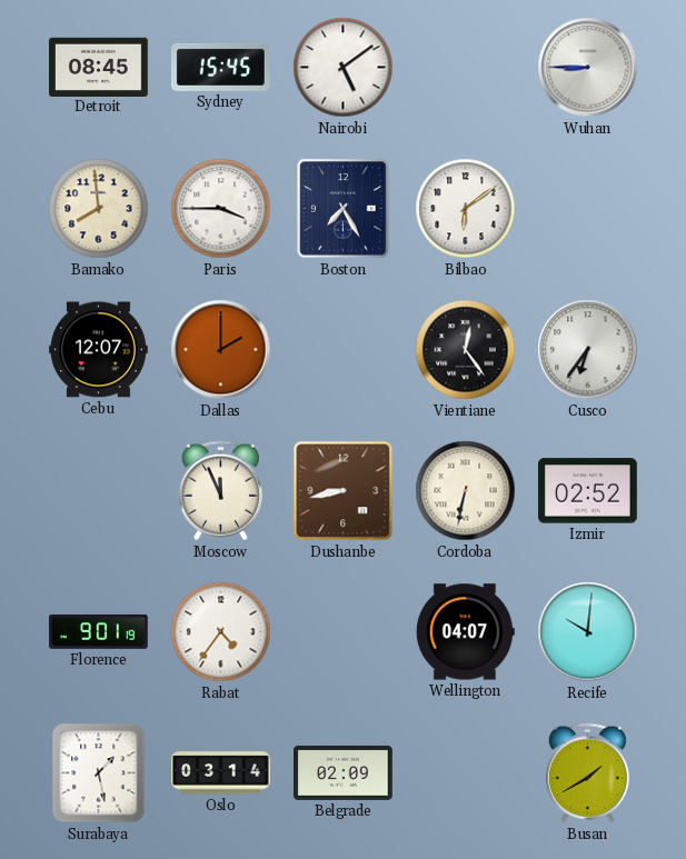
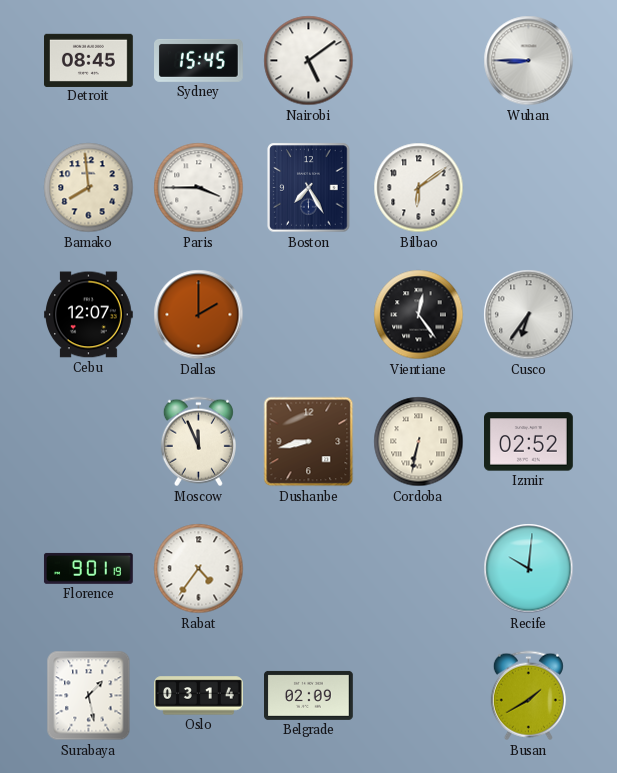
Wellington: 04:07 -> none
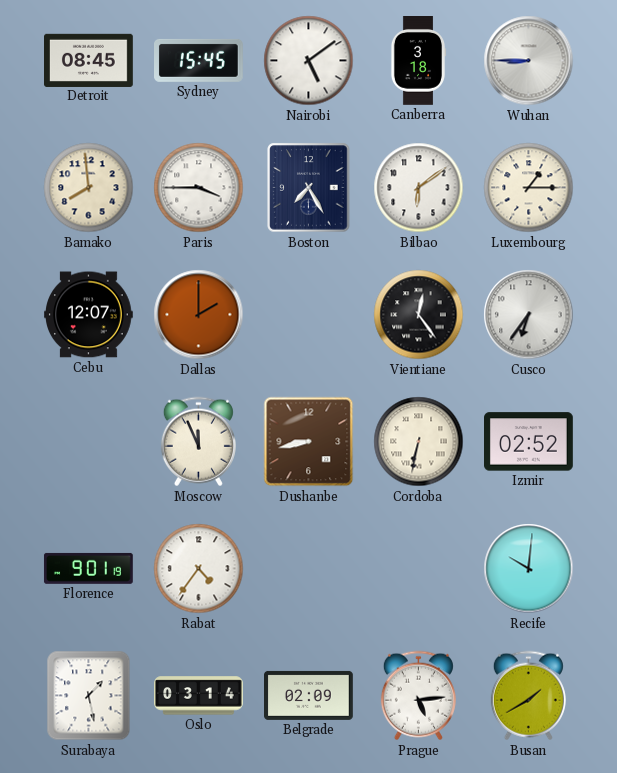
Canberra: none -> 3:18
Luxembourg: none -> 1:15
Prague: none -> 5:14
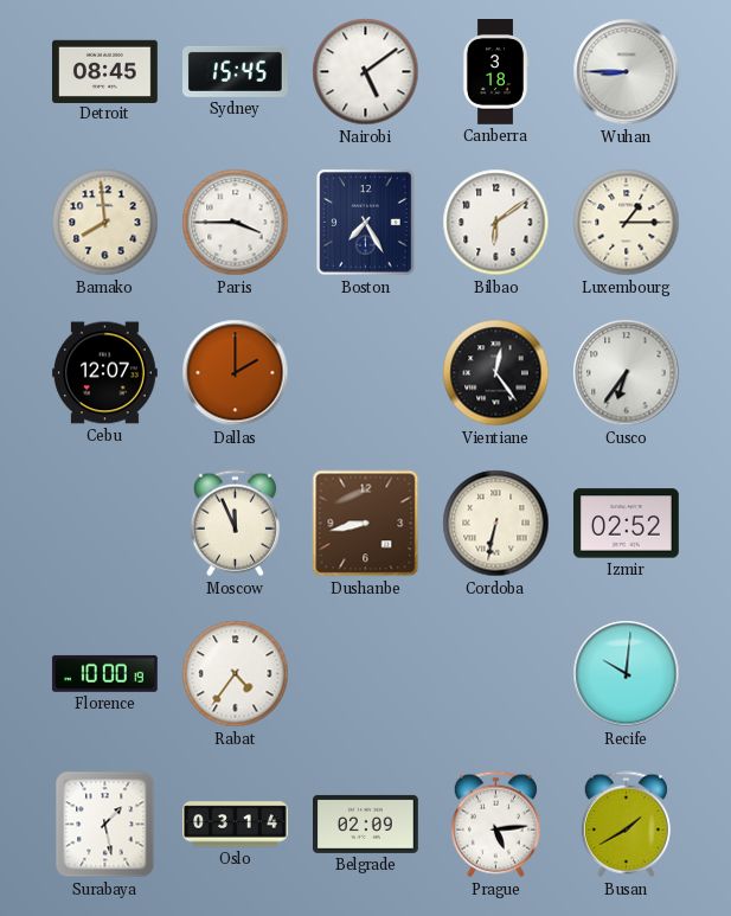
Florence: 9:01 -> 10:00
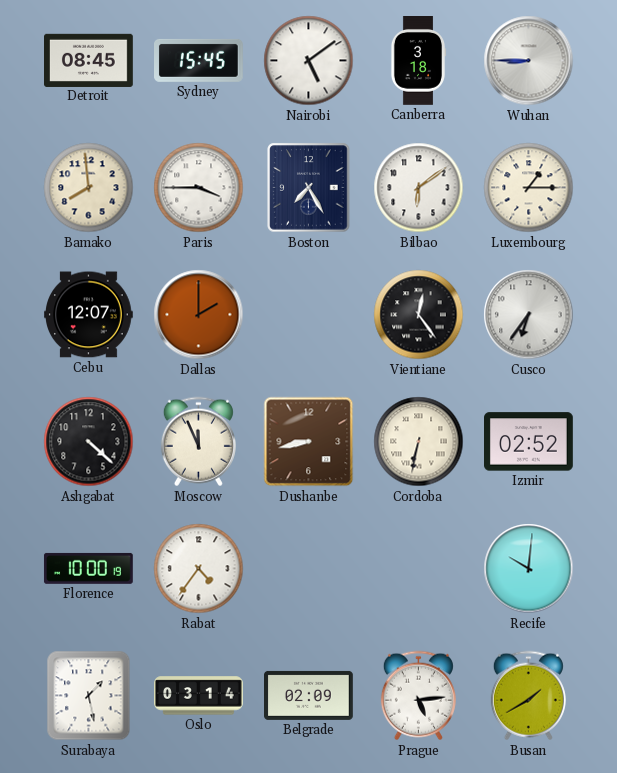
Ashgabat: none -> 4:22
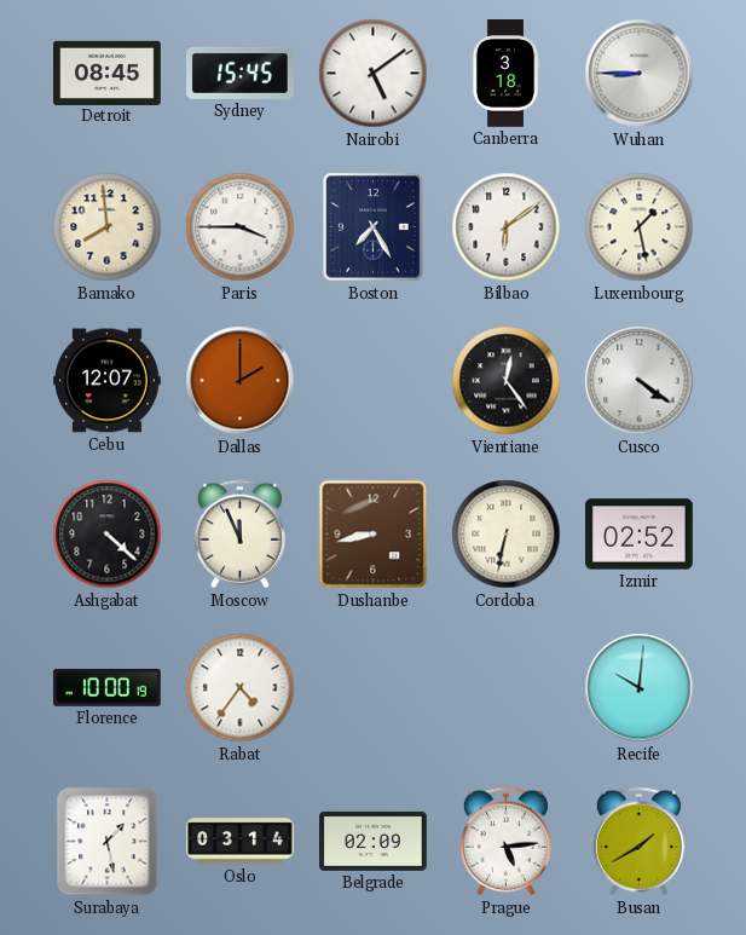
Luxembourg: 1:15 -> 1:28
Cusco: 6:36 -> 4:21
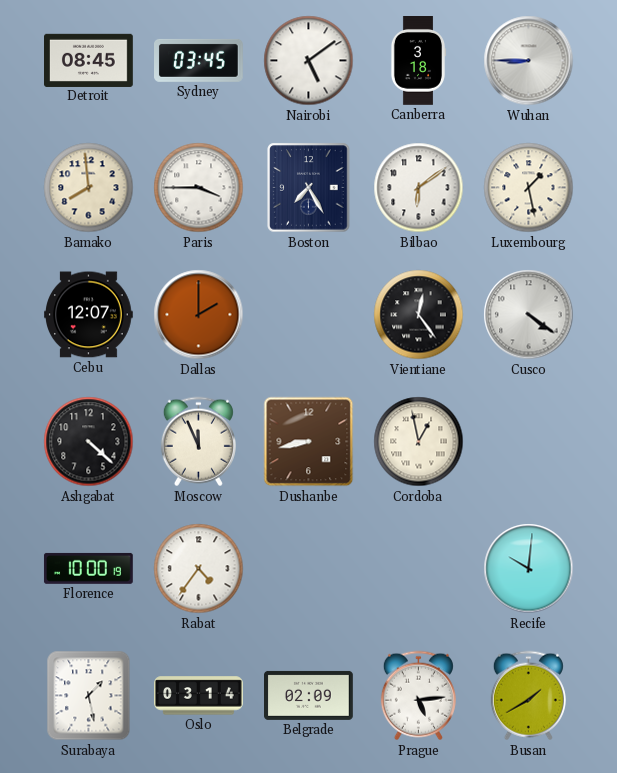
Sydney: 15:45 -> 03:45
Cordoba: 6:32 -> 12:58
Izmir: 02:52 -> none
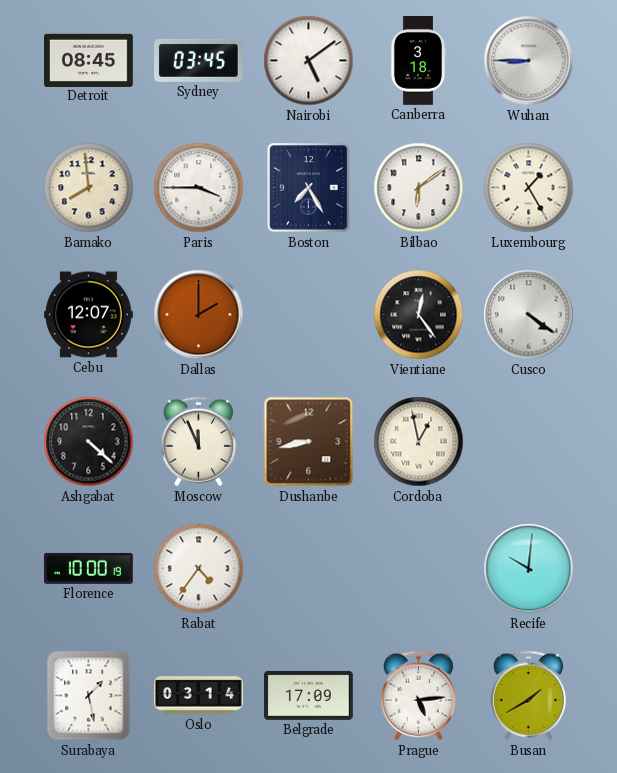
Luxembourg: 1:28 -> 1:25
Belgrade: 02:09 -> 17:09
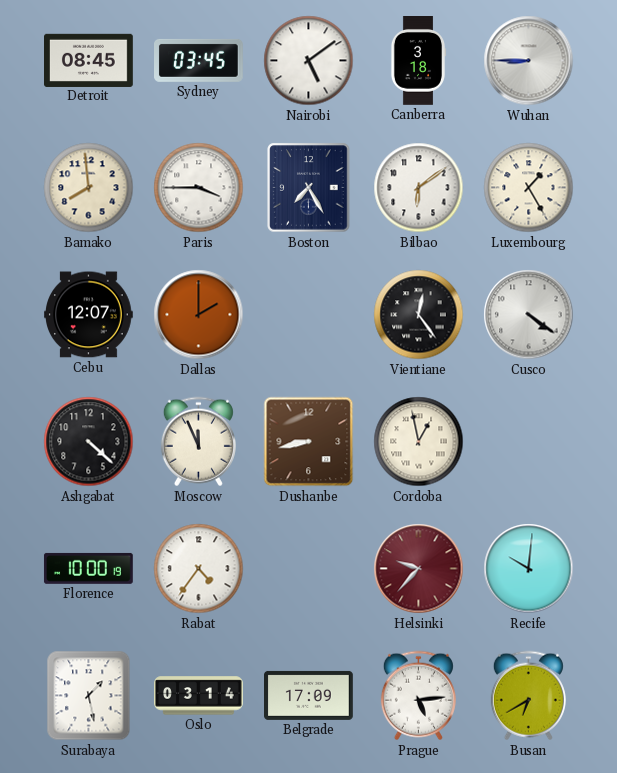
Helsinki: none -> 9:37
Busan: 1:40 -> 6:40
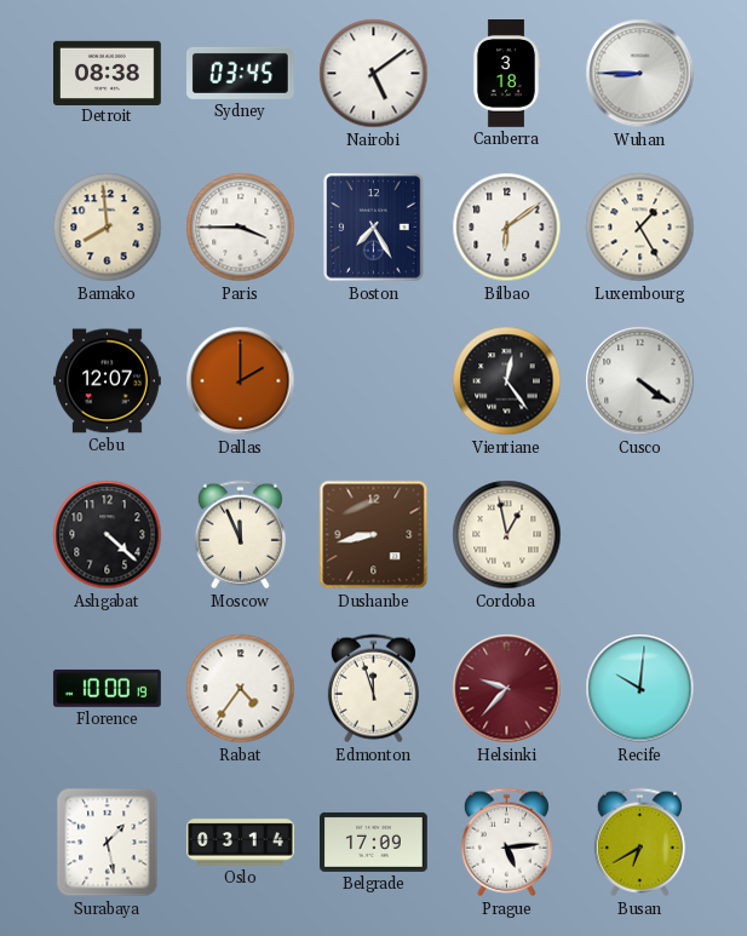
Detroit: 08:45 -> 08:38
Edmonton: none -> 11:57
